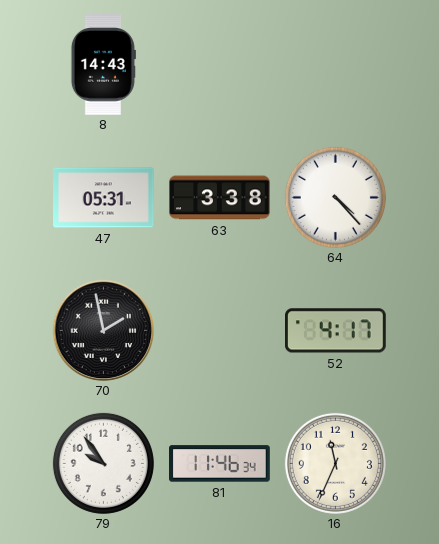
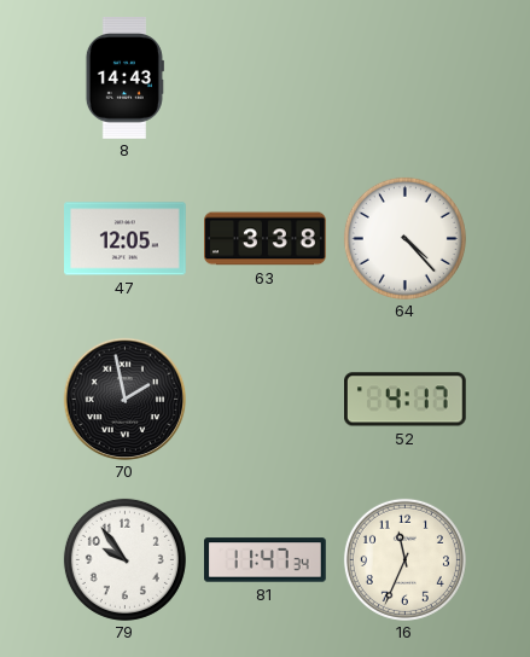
47: 05:31 -> 12:05
81: 11:46 -> 11:47
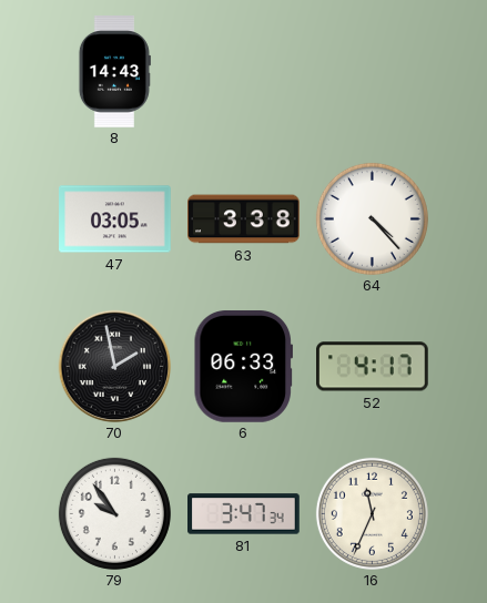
47: 12:05 -> 03:05
6: none -> 06:33
81: 11:47 -> 3:47
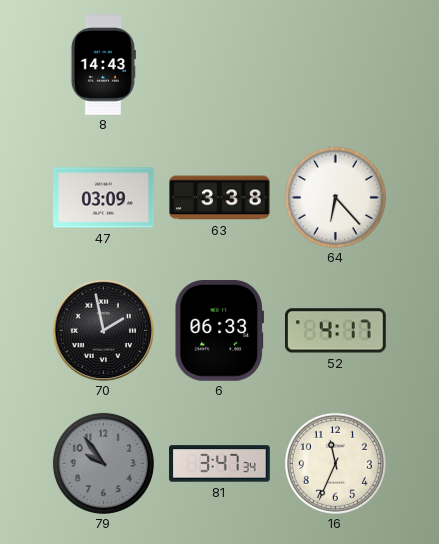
47: 03:05 -> 03:09
64: 4:23 -> 6:23
79 dial: white -> grey
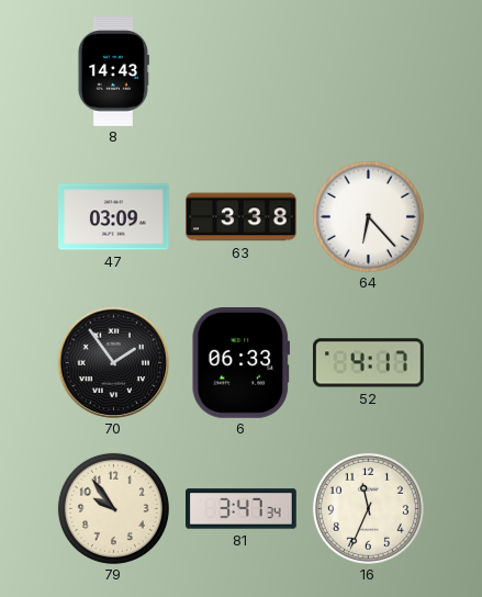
70: 1:58 -> 1:54
79 dial: grey -> cream
